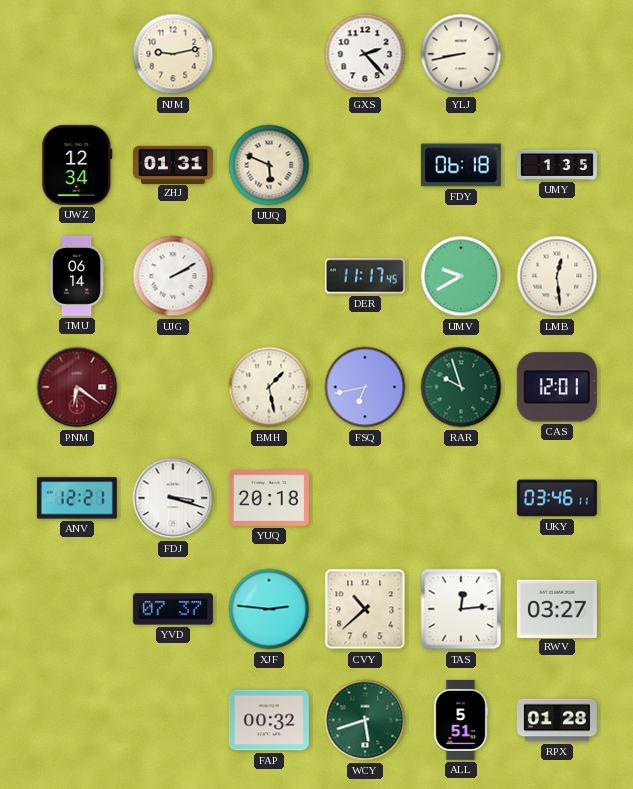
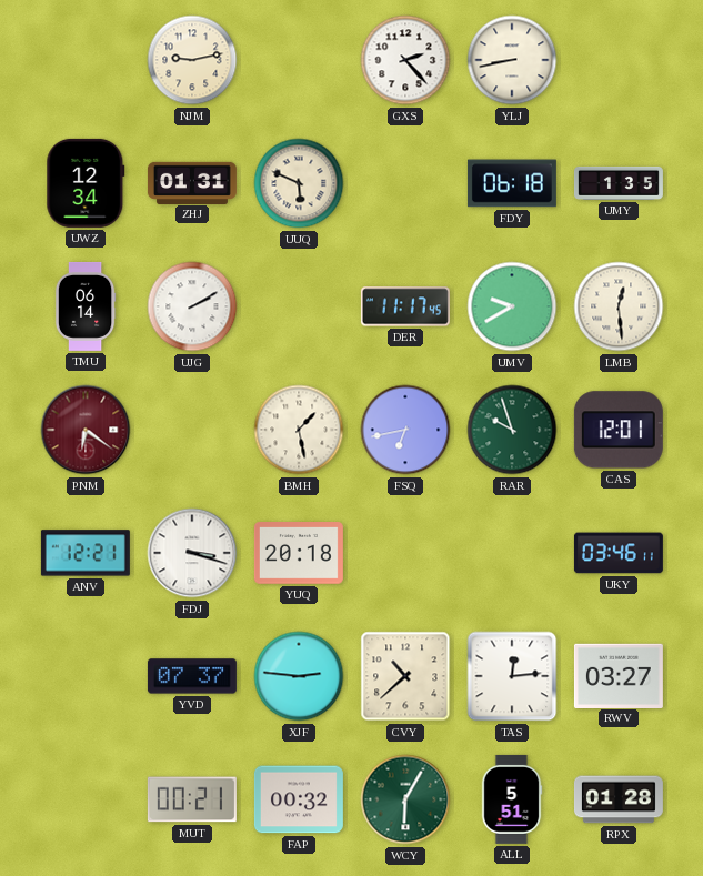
MUT: none -> 00:21
WCY: 5:42 -> 6:05
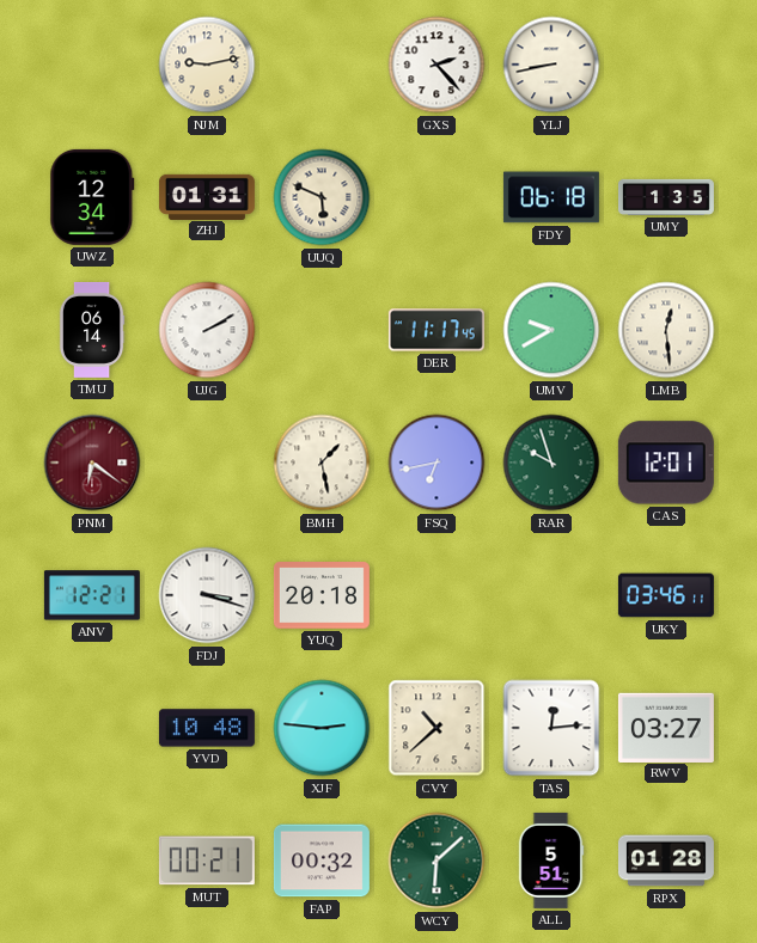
YVD: 07:37 -> 10:48
WCY: 6:05 -> 6:08
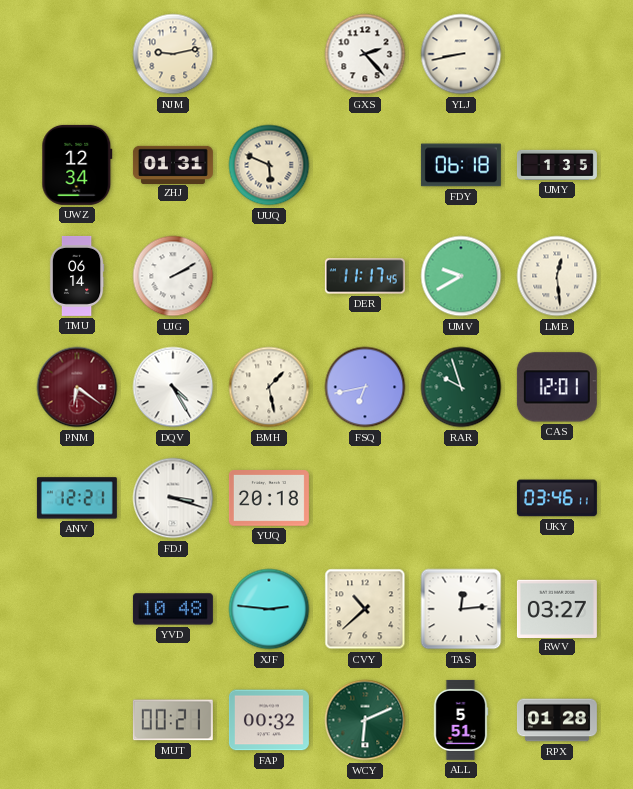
DQV: none -> 4:25
WCY: 6:08 -> 6:11
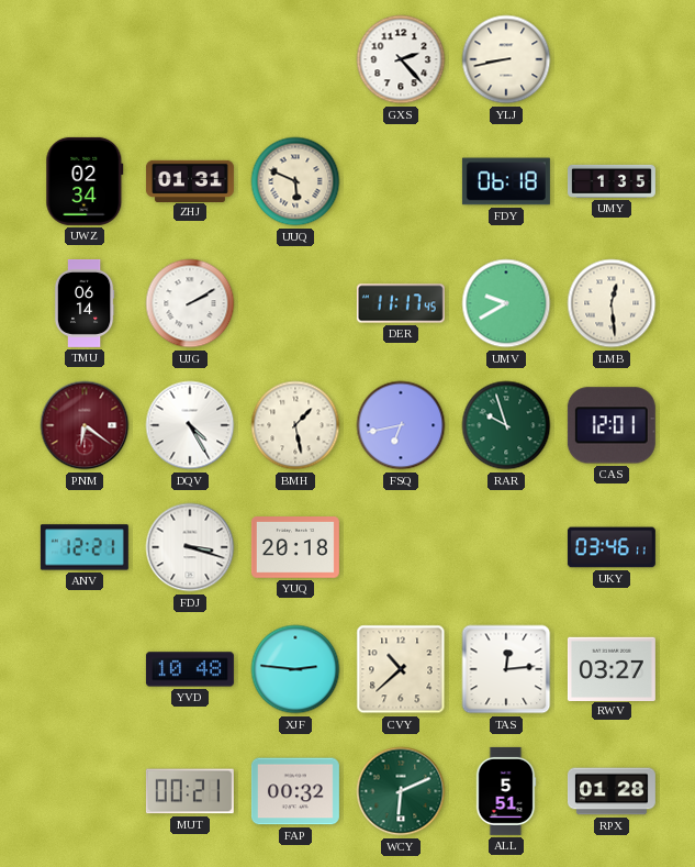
NJM: 9:13 -> none
UWZ: 12:34 -> 02:34
